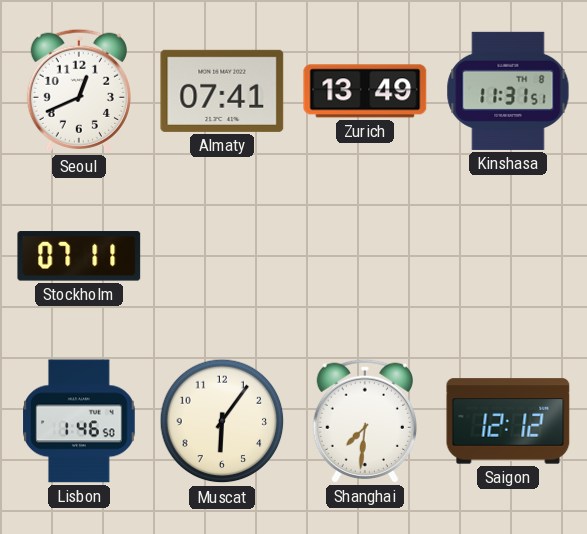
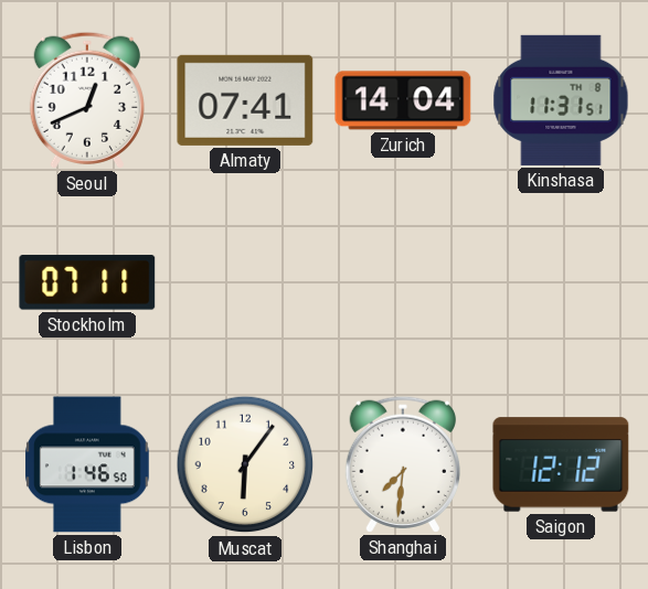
Zurich: 13:49 -> 14:04
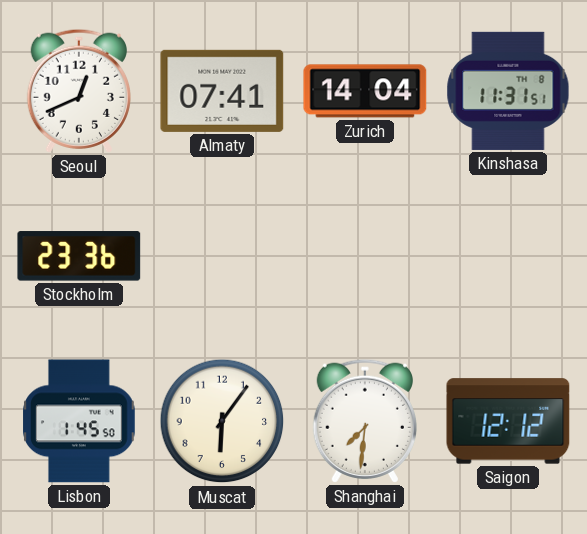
Stockholm: 07:11 -> 23:36
Lisbon: 1:46 -> 1:45
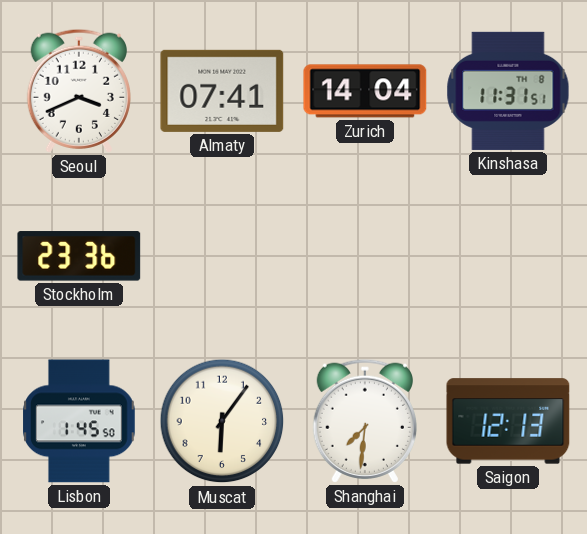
Seoul: 12:41 -> 3:41
Saigon: 12:12 -> 12:13
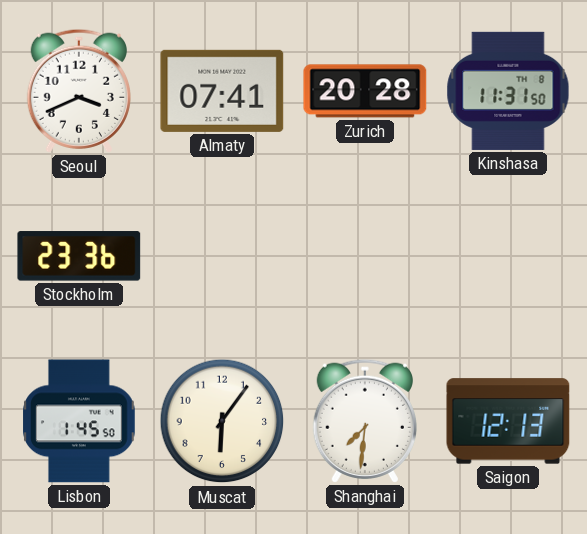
Zurich: 14:04 -> 20:28
Kinshasa: 11:31:51 -> 11:31:50
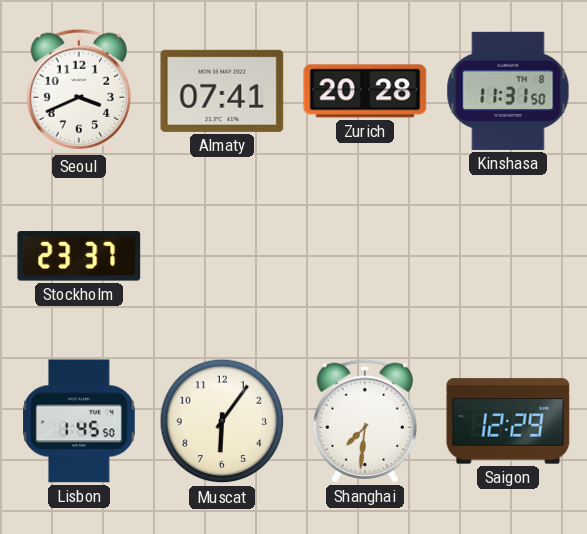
Stockholm: 23:36 -> 23:37
Saigon: 12:13 -> 12:29
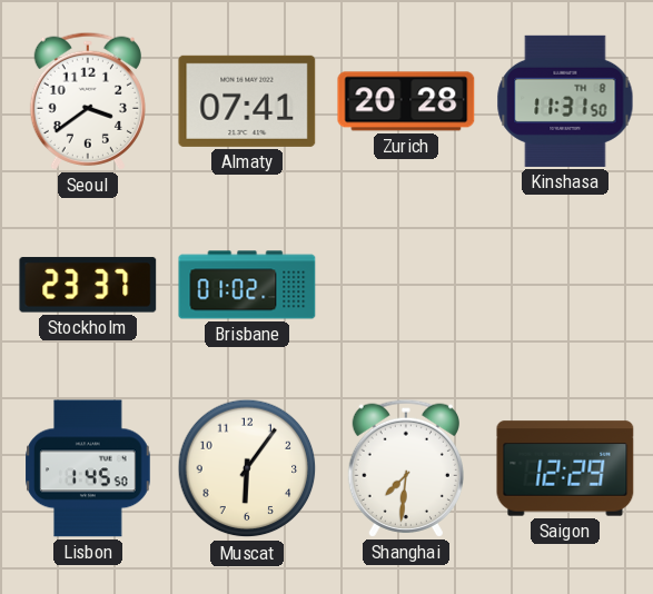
Seoul: 3:41 -> 3:39
Brisbane: none -> 01:02
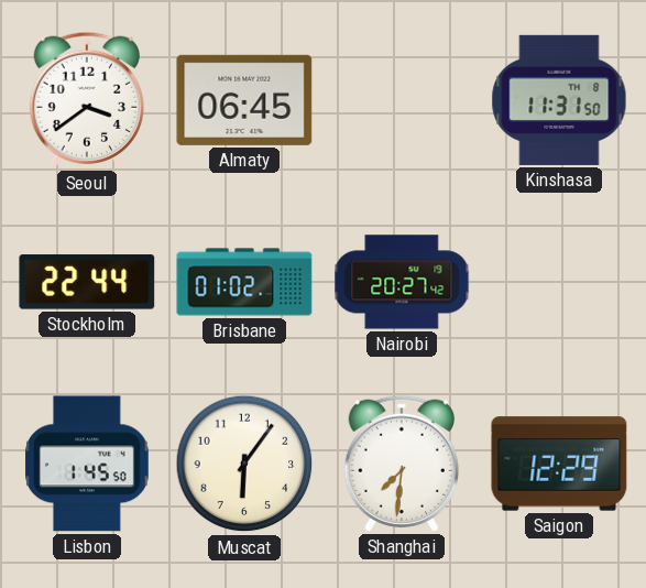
Almaty: 07:41 -> 06:45
Zurich: 20:28 -> none
Stockholm: 23:37 -> 22:44
Nairobi: none -> 20:27
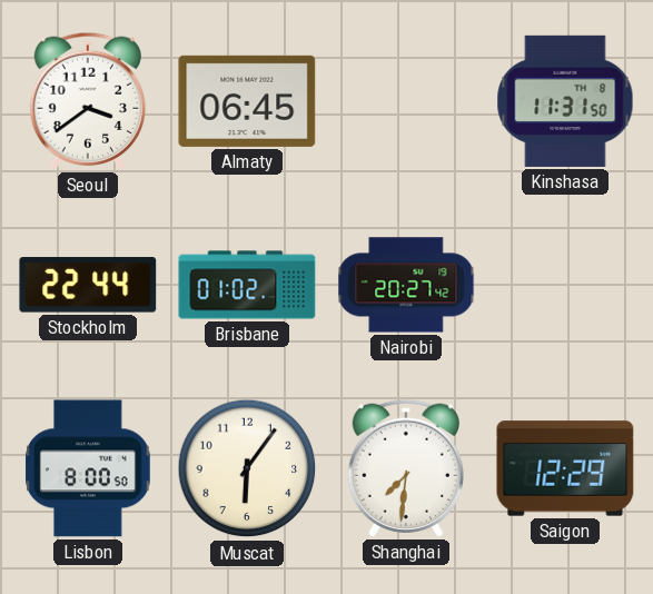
Lisbon: 1:45 -> 8:00
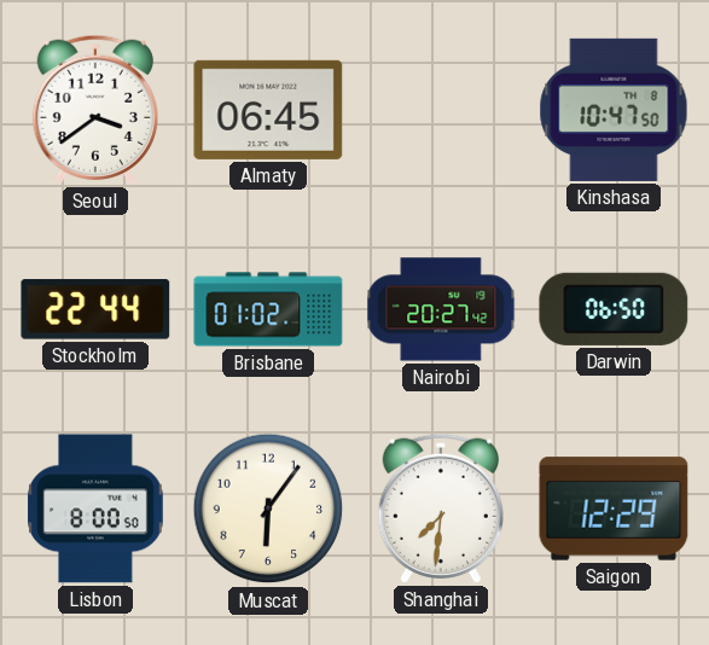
Kinshasa: 11:31 -> 10:47
Darwin: none -> 06:50
